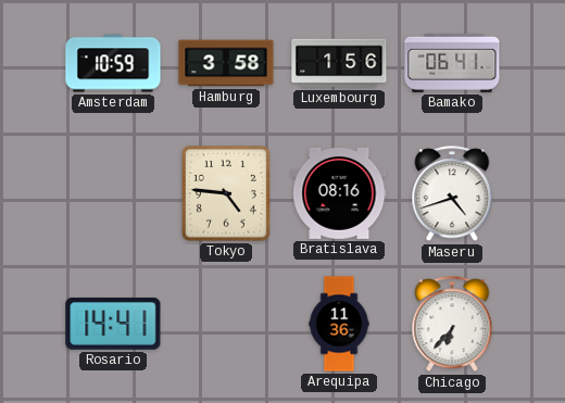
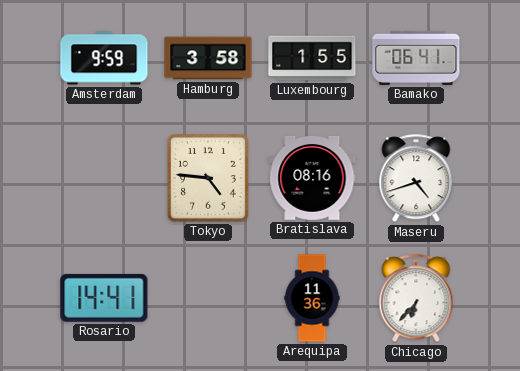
Amsterdam: 10:59 -> 9:59
Luxembourg: 1:56 -> 1:55
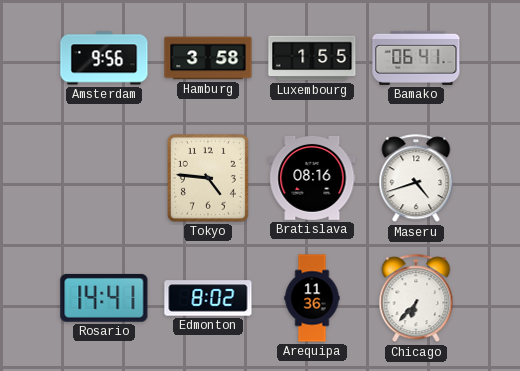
Amsterdam: 9:59 -> 9:56
Edmonton: none -> 8:02
